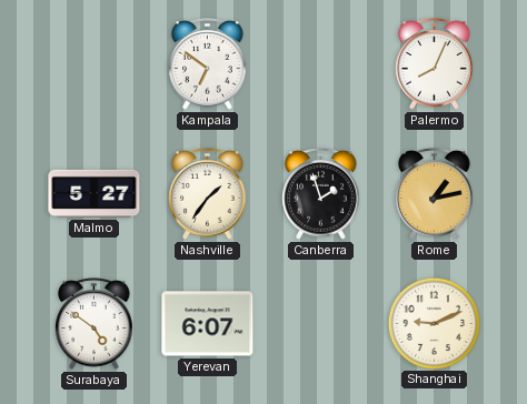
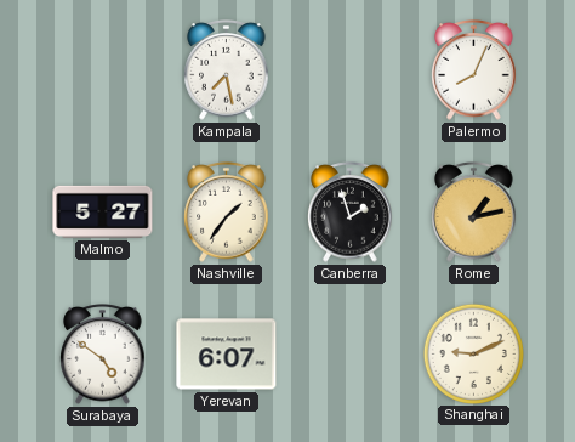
Kampala: 6:51 -> 7:28
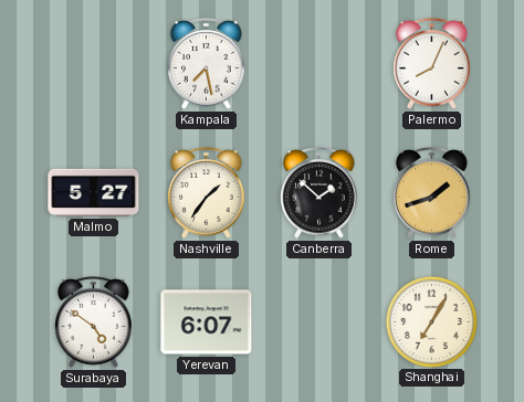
Canberra: 1:57 -> 1:52
Rome: 1:13 -> 1:42
Shanghai: 9:11 -> 7:05
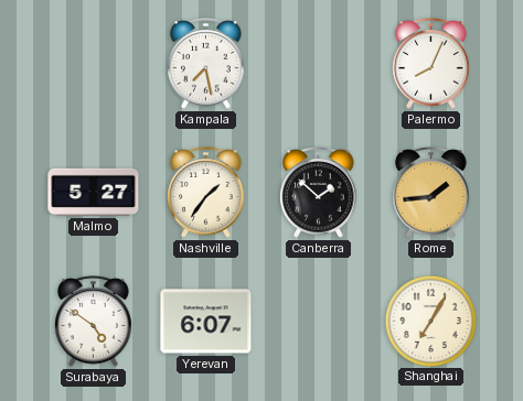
Rome: 1:42 -> 1:44
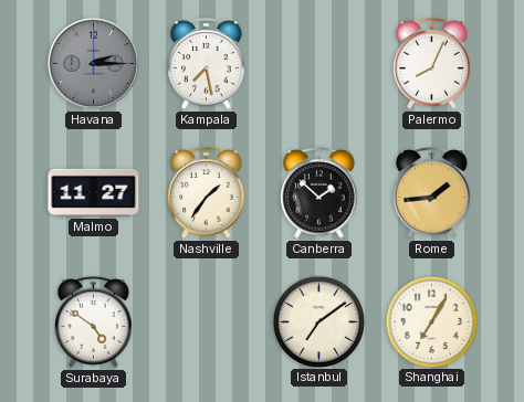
Havana: none -> 2:15
Malmo: 5:27 -> 11:27
Yerevan: 6:07 -> none
Istanbul: none -> 7:09
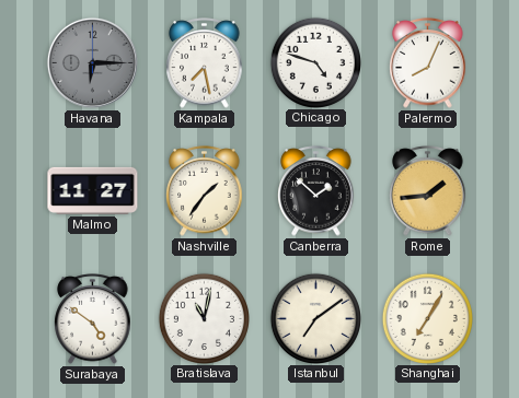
Havana: 2:15 -> 6:15
Chicago: none -> 4:48
Bratislava: none -> 11:02
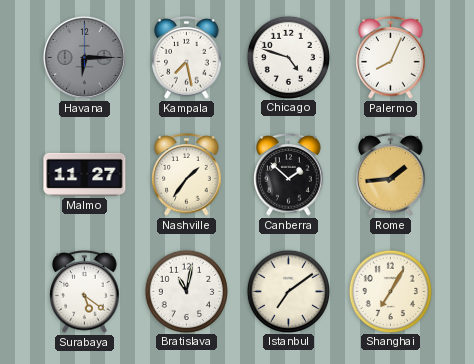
Surabaya: 4:51 -> 5:21
